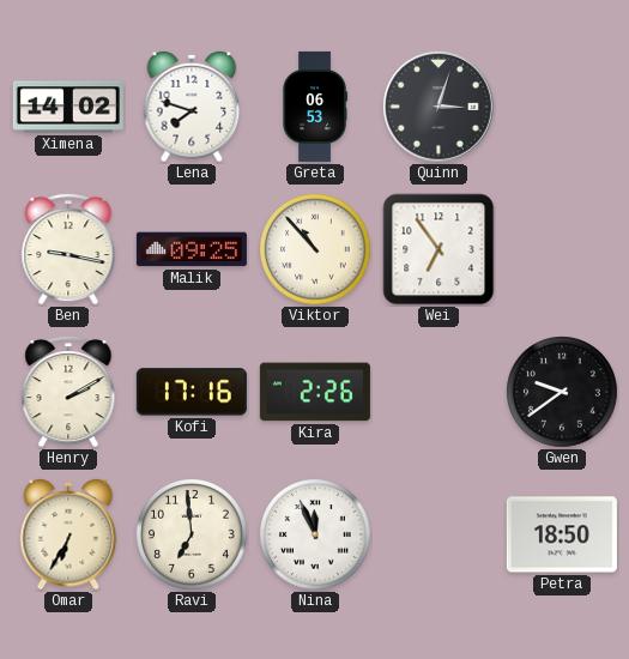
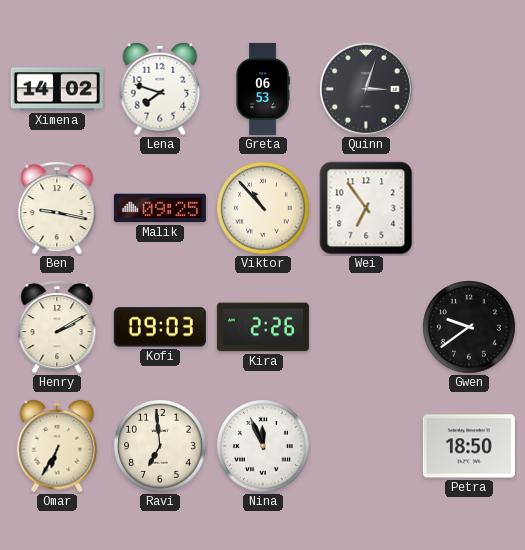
Kofi: 17:16 -> 09:03
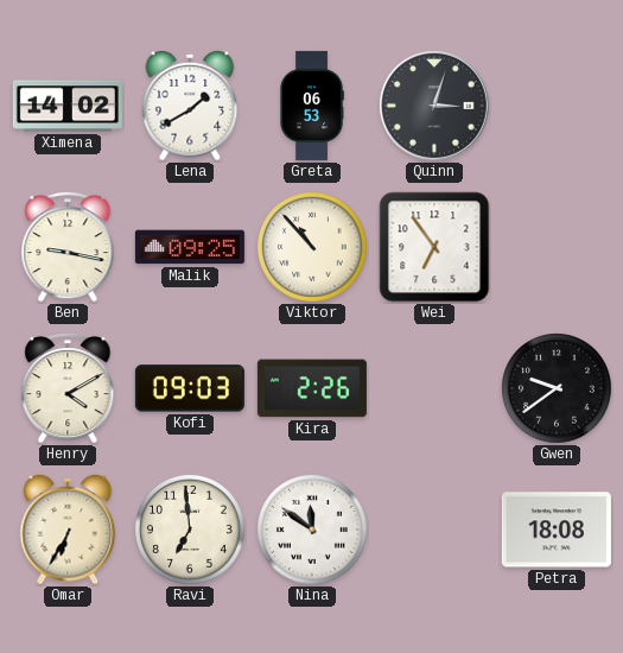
Lena: 7:48 -> 1:40
Henry: 2:10 -> 4:10
Nina: 11:56 -> 11:51
Petra: 18:50 -> 18:08
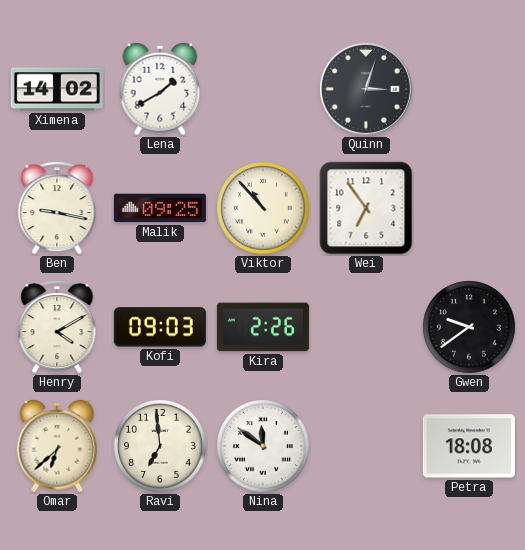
Greta: 06:53 -> none
Omar: 6:35 -> 6:38
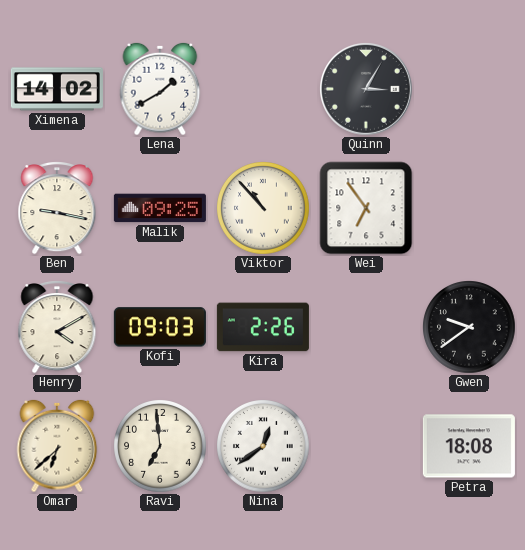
Quinn: 3:03 -> 3:05
Nina: 11:51 -> 12:39
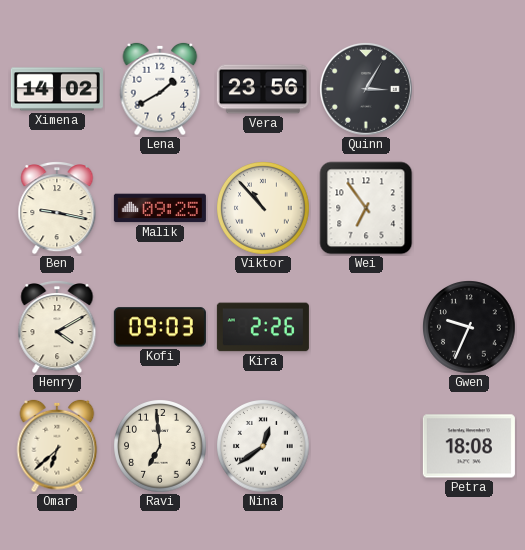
Vera: none -> 23:56
Gwen: 9:39 -> 9:34
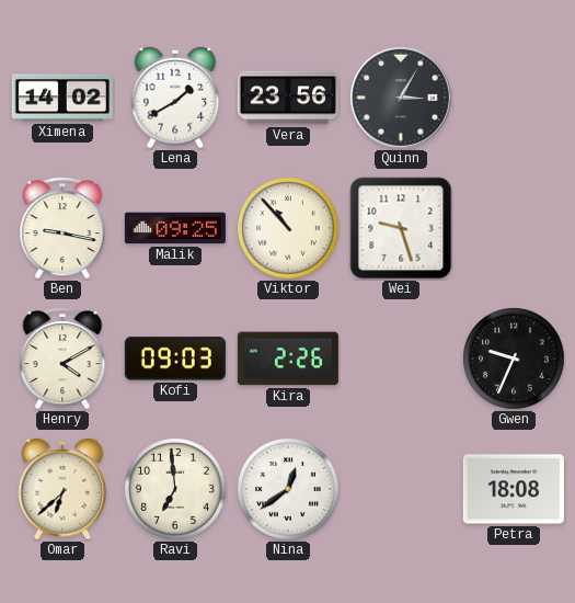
Wei: 6:54 -> 9:27
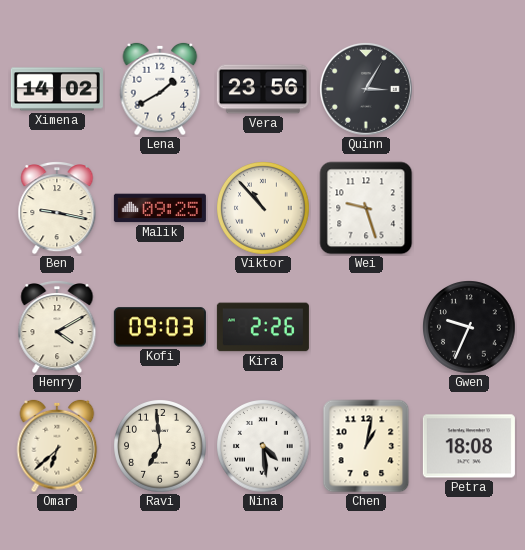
Nina: 12:39 -> 4:29
Chen: none -> 1:02
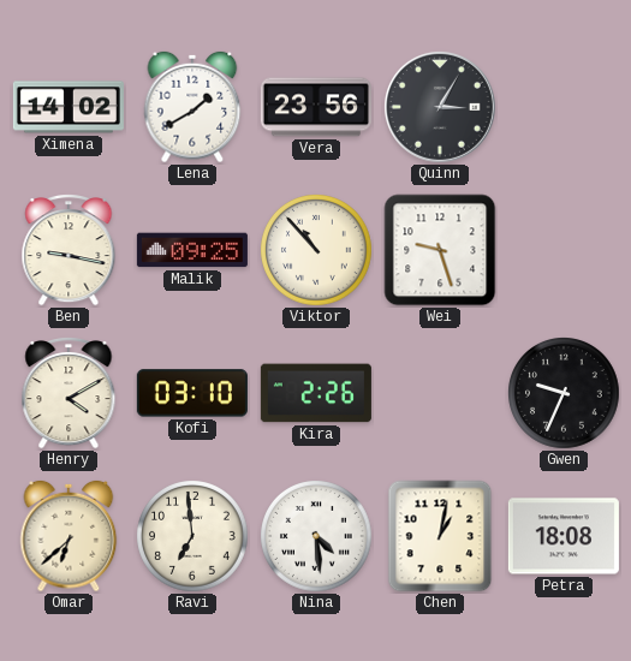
Kofi: 09:03 -> 03:10
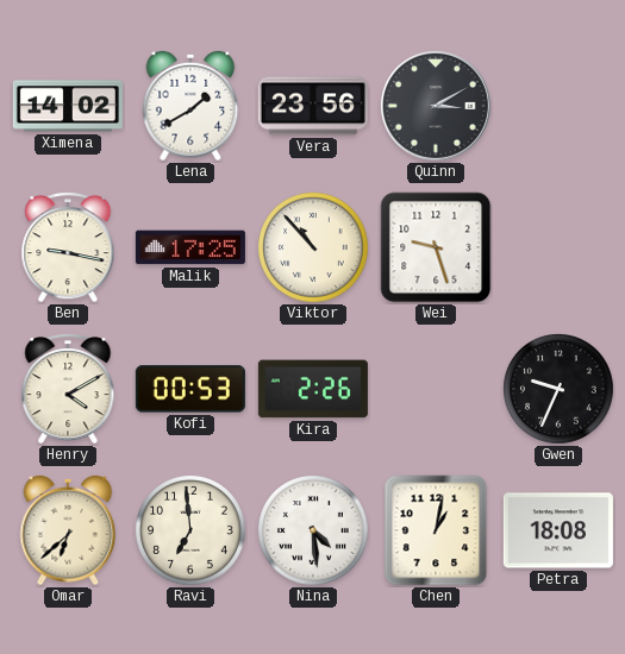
Quinn: 3:05 -> 3:10
Malik: 09:25 -> 17:25
Kofi: 03:10 -> 00:53
